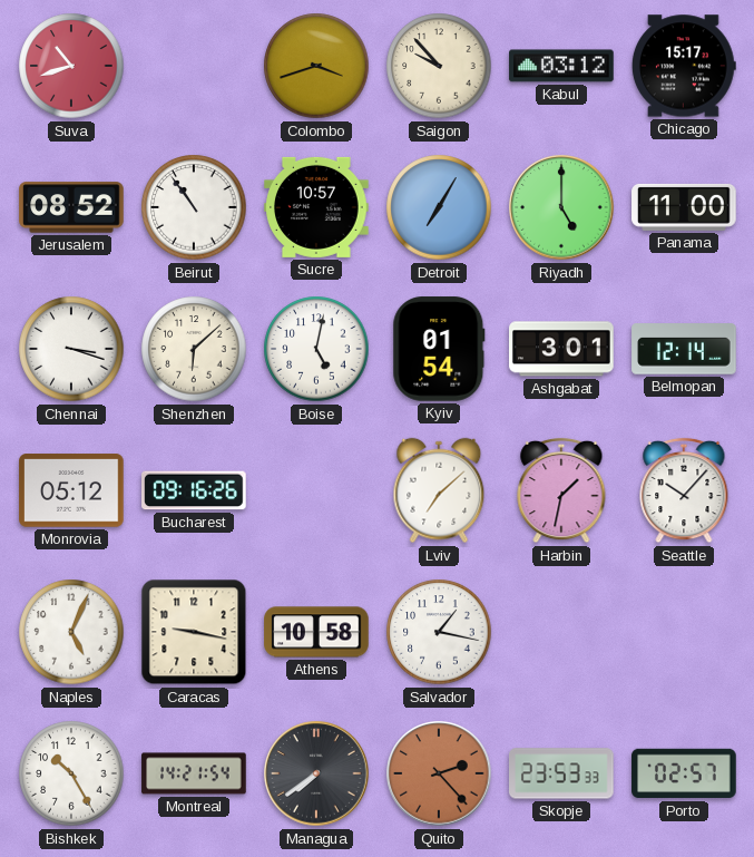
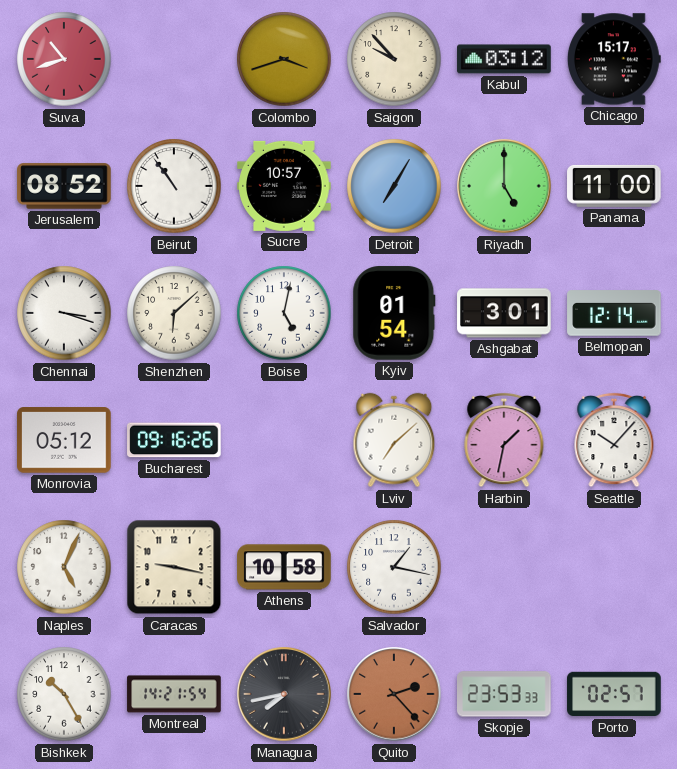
Managua: 7:39 -> 7:43
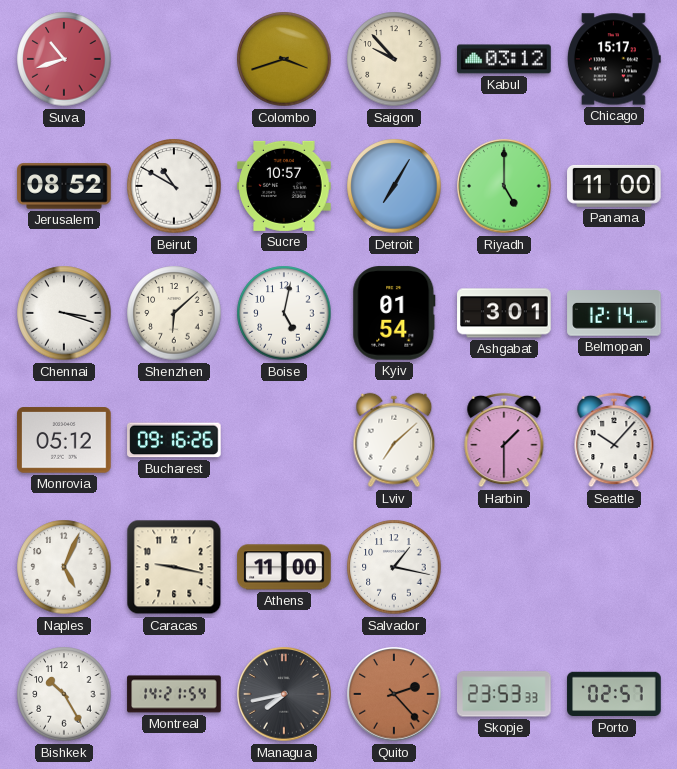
Beirut: 10:54 -> 10:50
Harbin: 1:32 -> 1:30
Athens: 10:58 -> 11:00
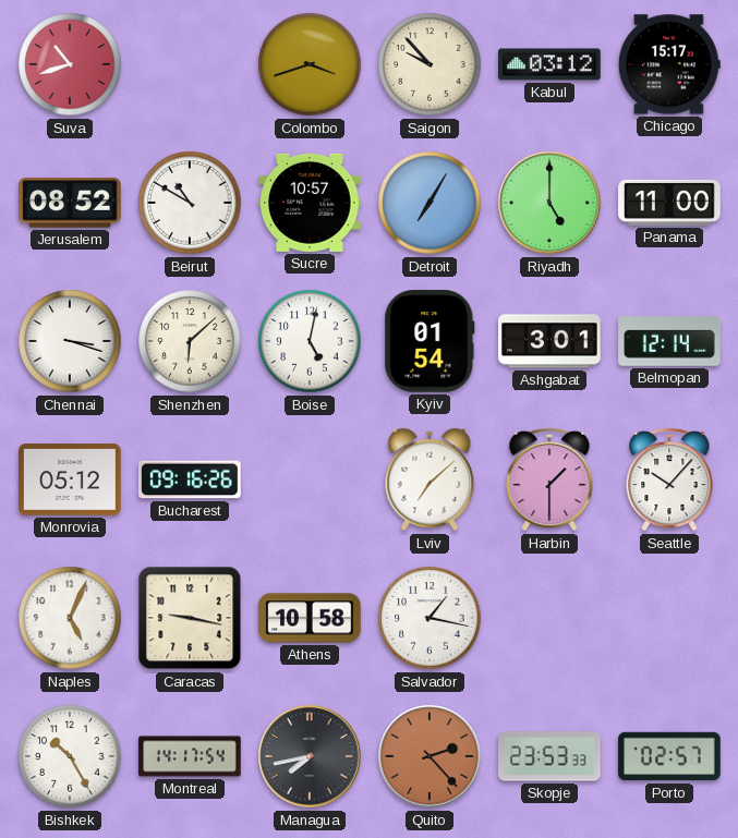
Athens: 11:00 -> 10:58
Montreal: 14:21 -> 14:17
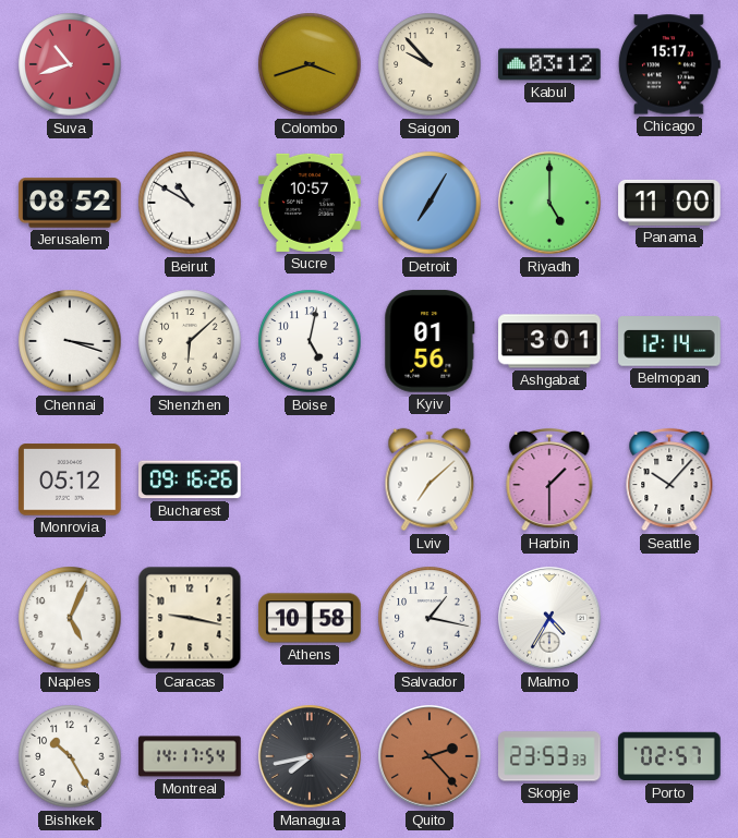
Kyiv: 01:54 -> 01:56
Malmo: none -> 4:35
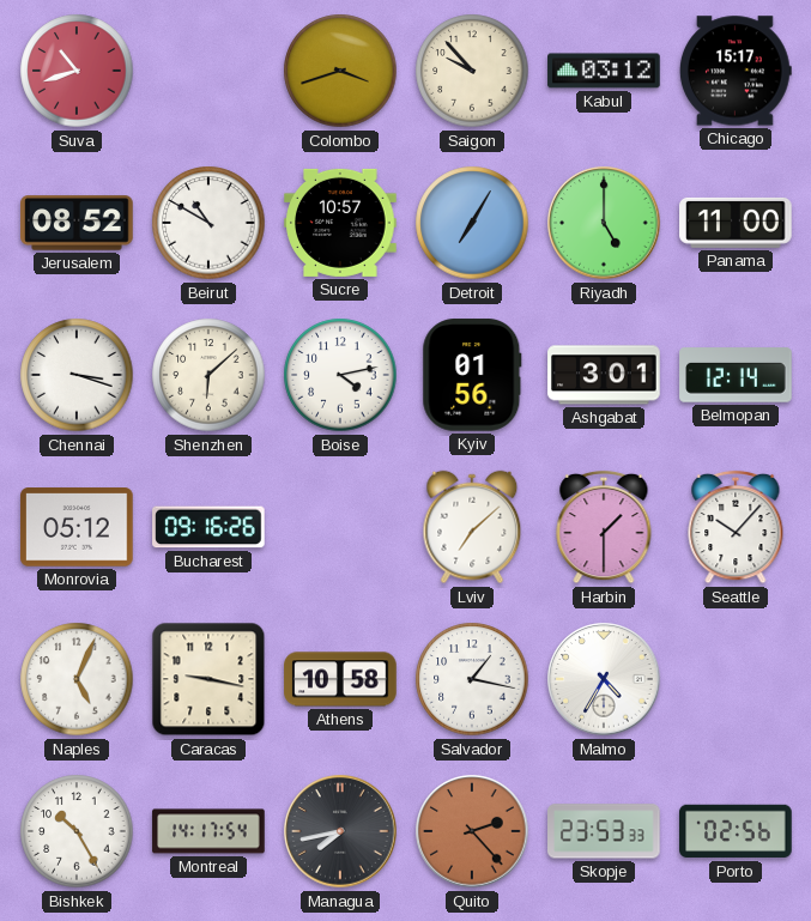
Boise: 5:02 -> 4:13
Porto: 02:57 -> 02:56
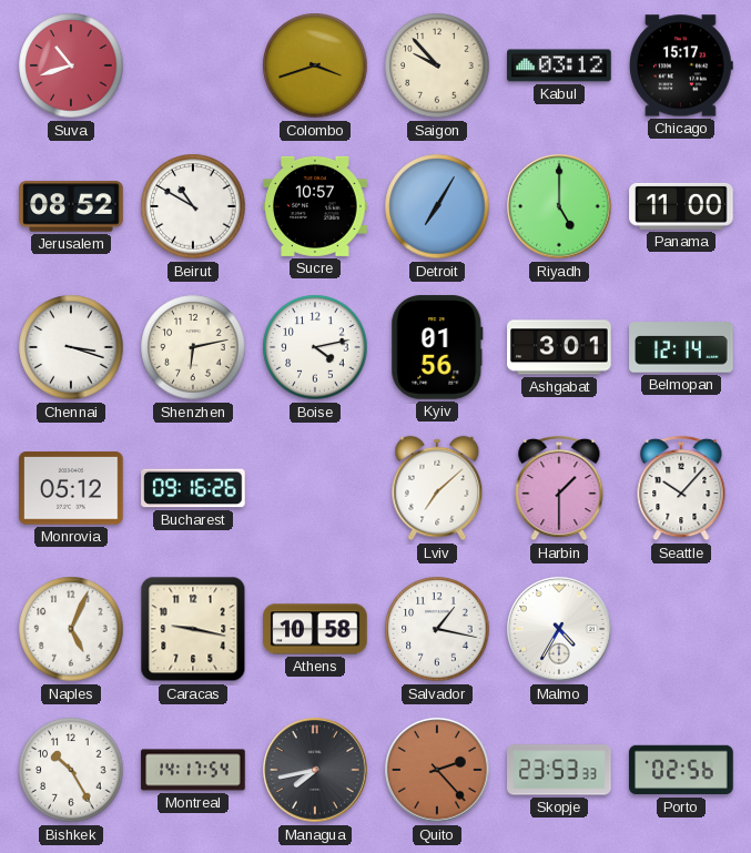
Shenzhen: 6:08 -> 6:13
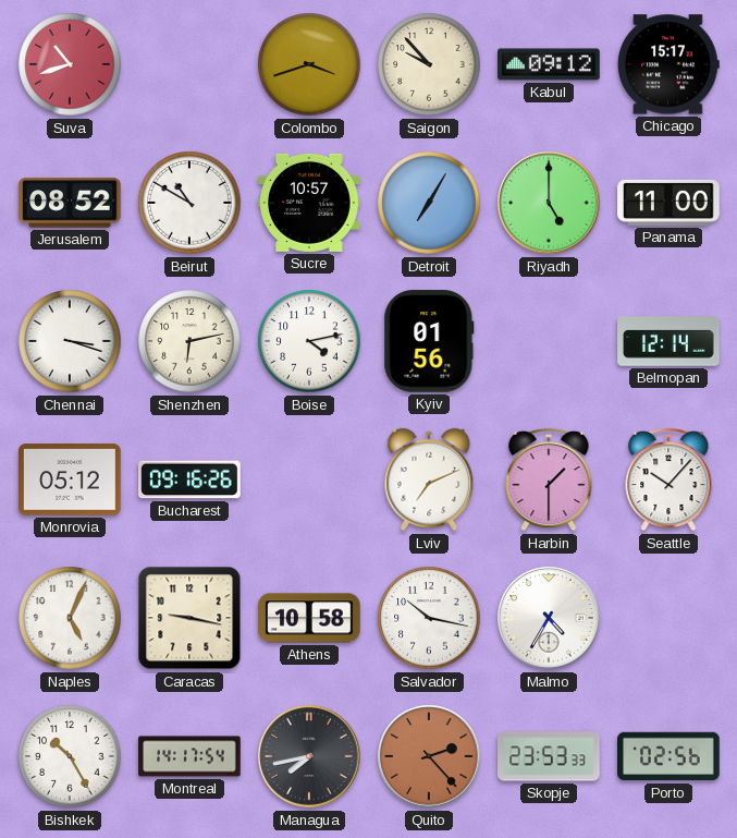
Kabul: 03:12 -> 09:12
Ashgabat: 3:01 -> none
Lviv: 7:08 -> 7:11
Salvador: 1:17 -> 10:17
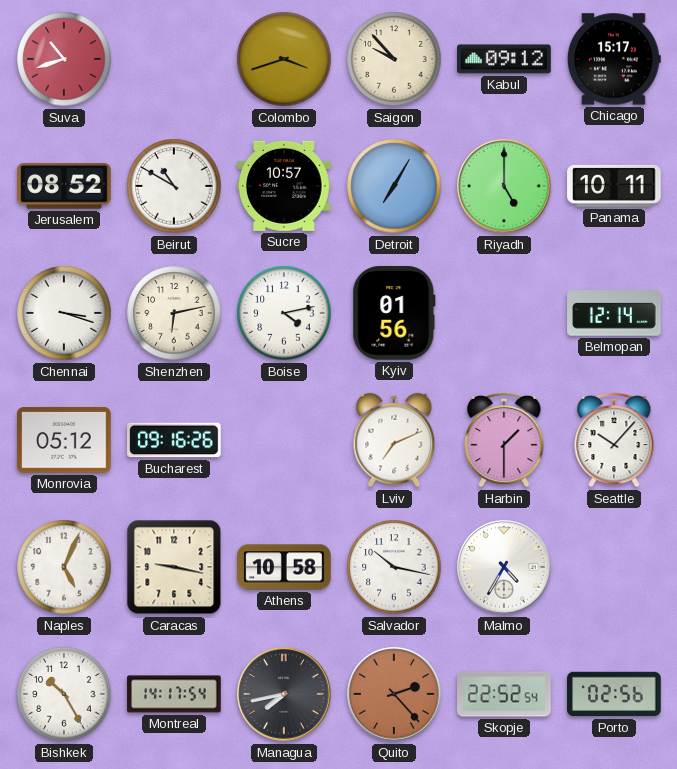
Panama: 11:00 -> 10:11
Skopje: 23:53 -> 22:52
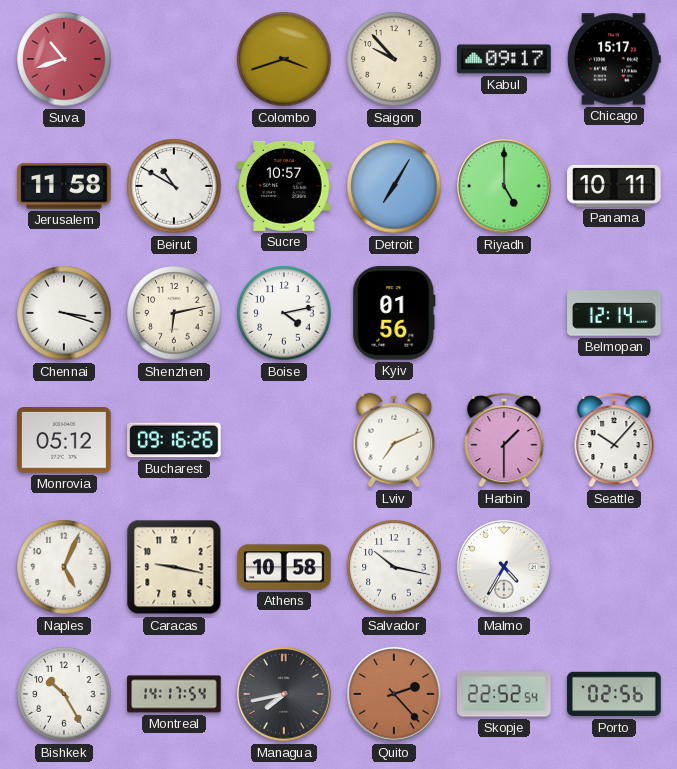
Kabul: 09:12 -> 09:17
Jerusalem: 08:52 -> 11:58
